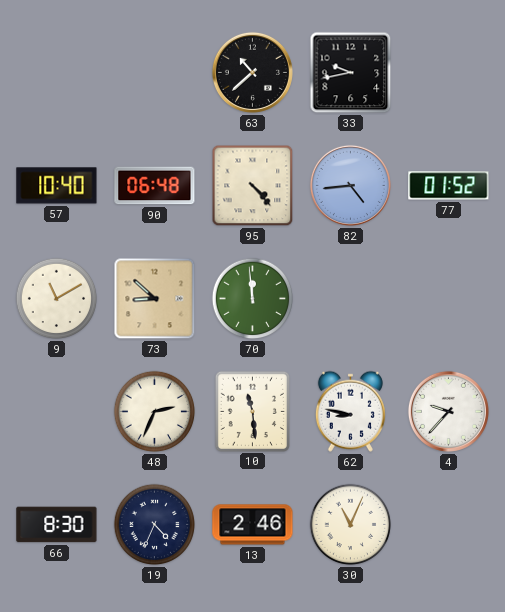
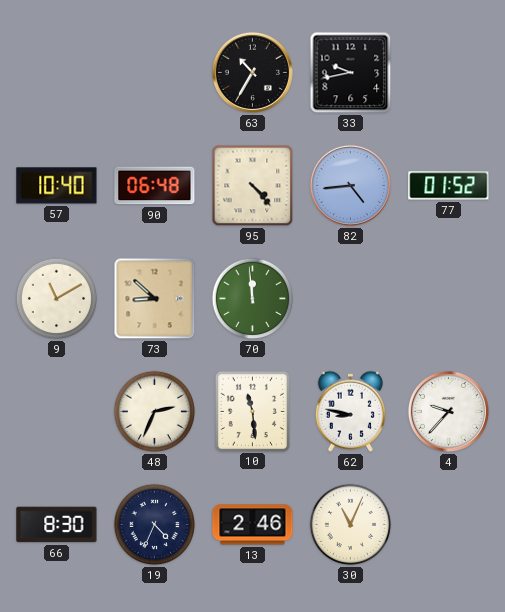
63: 10:38 -> 10:35
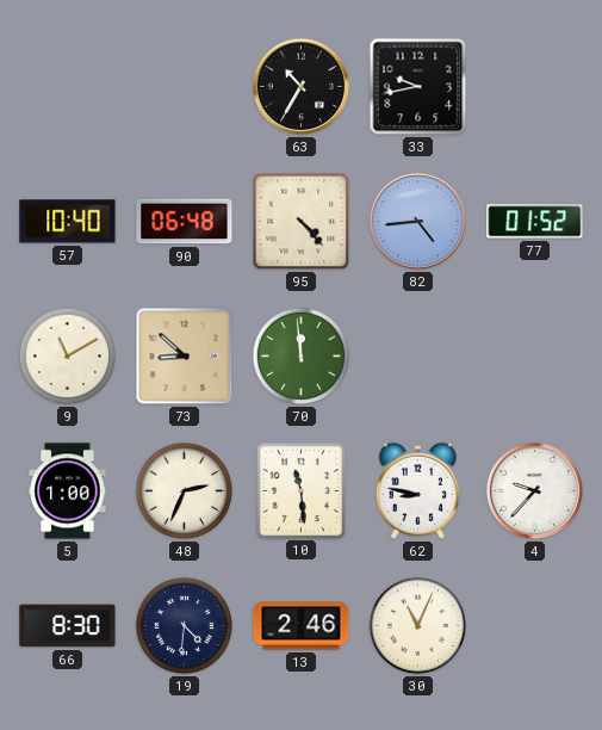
5: none -> 1:00
19: 4:34 -> 4:31
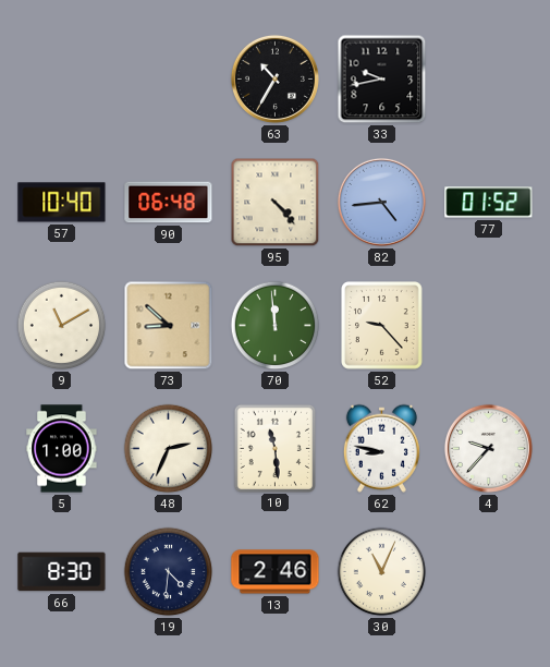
52: none -> 9:23
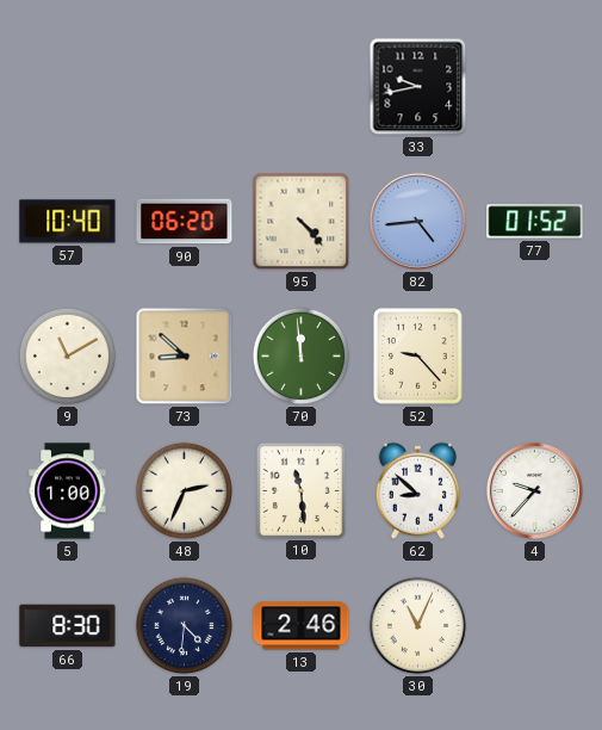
63: 10:35 -> none
90: 06:48 -> 06:20
62: 8:47 -> 8:52
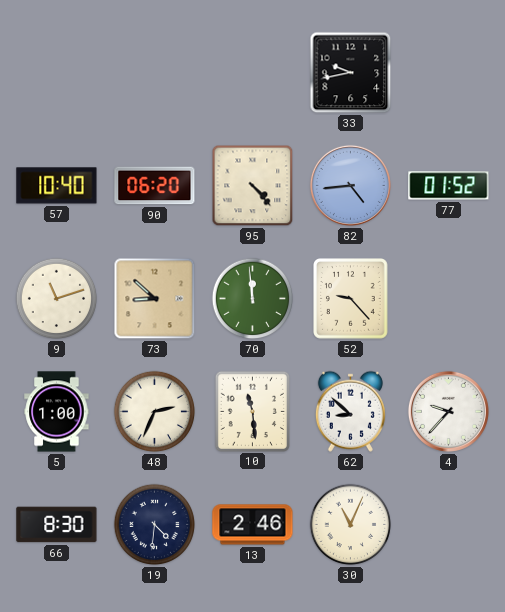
9: 11:10 -> 11:12
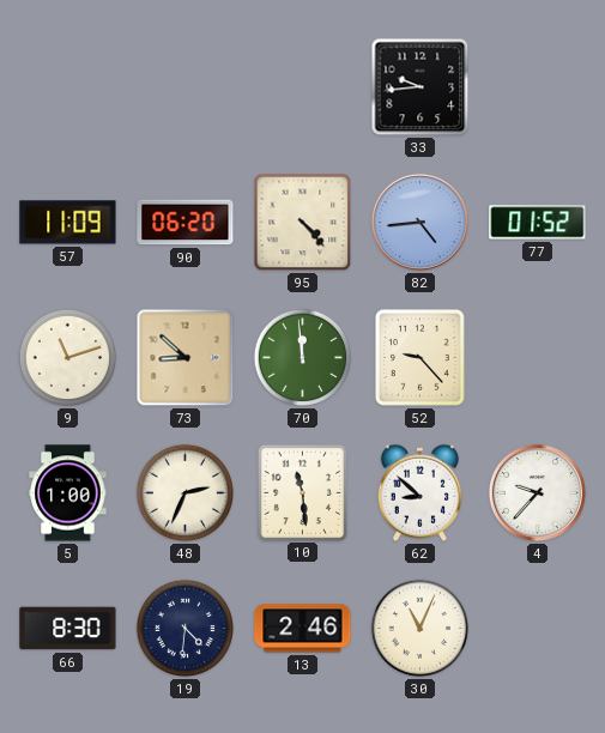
33: 9:43 -> 9:44
57: 10:40 -> 11:09
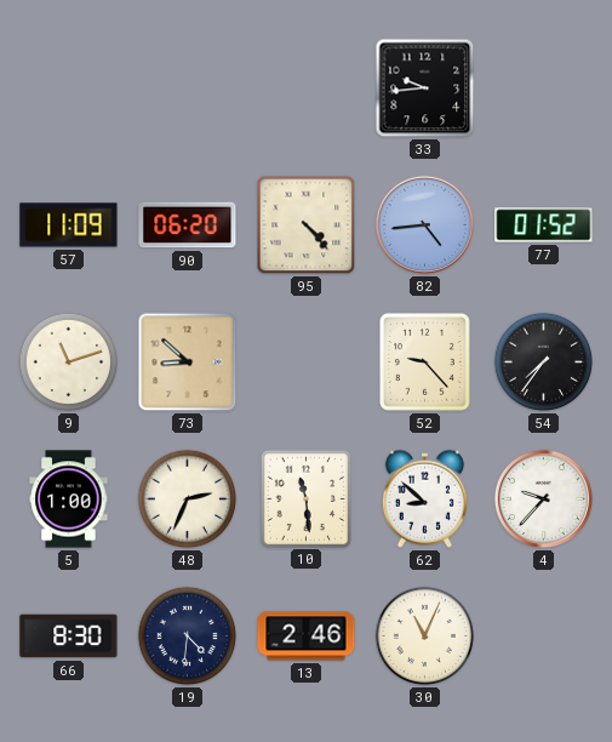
70: 11:59 -> none
54: none -> 7:36
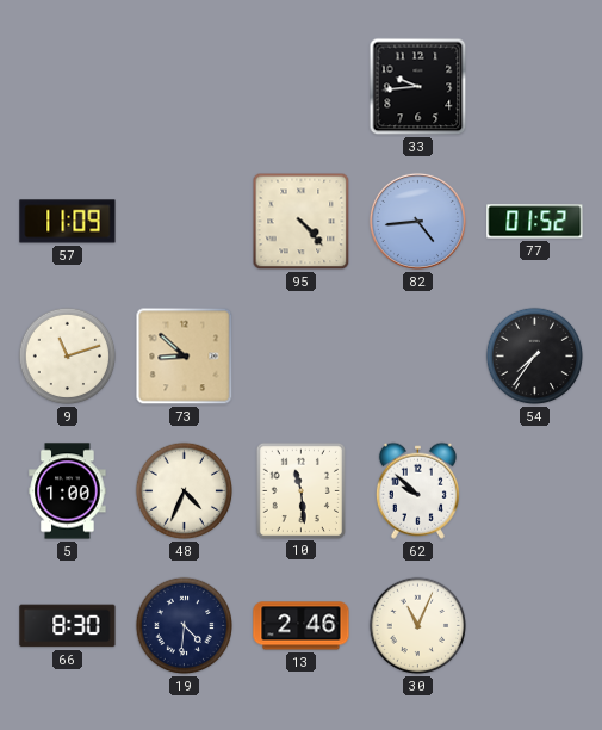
90: 06:20 -> none
52: 9:23 -> none
48: 2:34 -> 4:34
62: 8:52 -> 9:52
4: 9:37 -> none
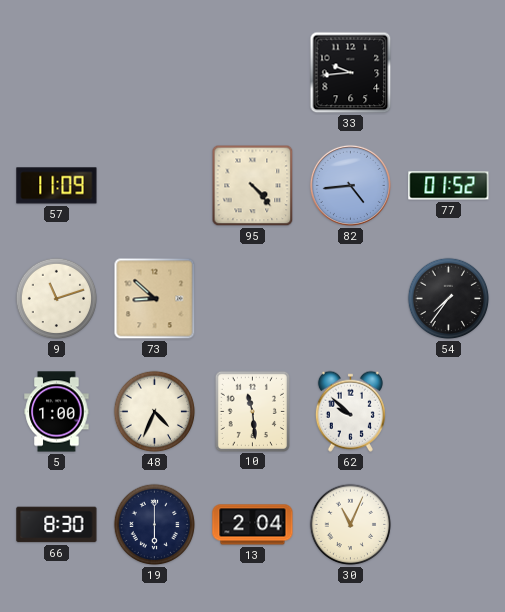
19: 4:31 -> 6:00
13: 2:46 -> 2:04
